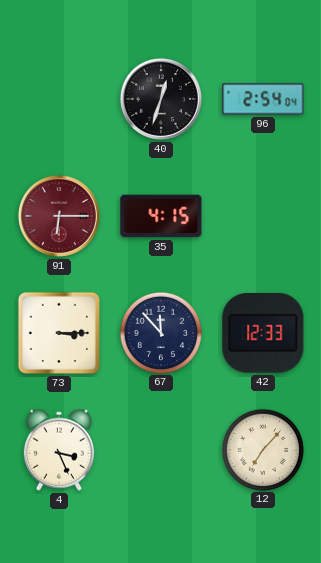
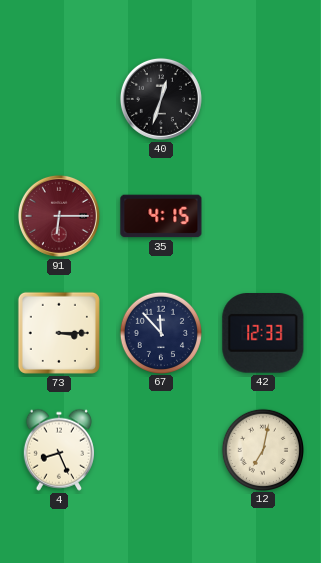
96: 2:54 -> none
4: 3:26 -> 8:26
12: 7:07 -> 7:02
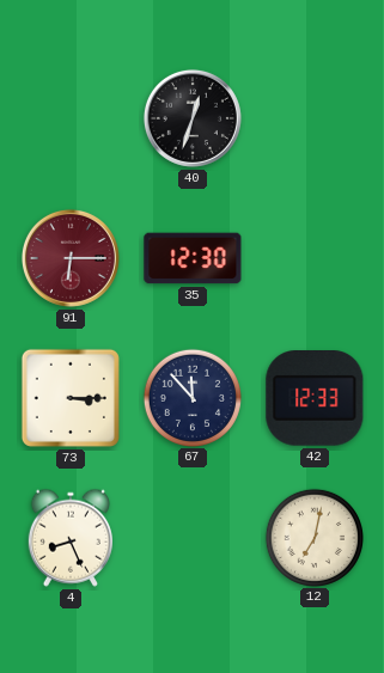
35: 4:15 -> 12:30
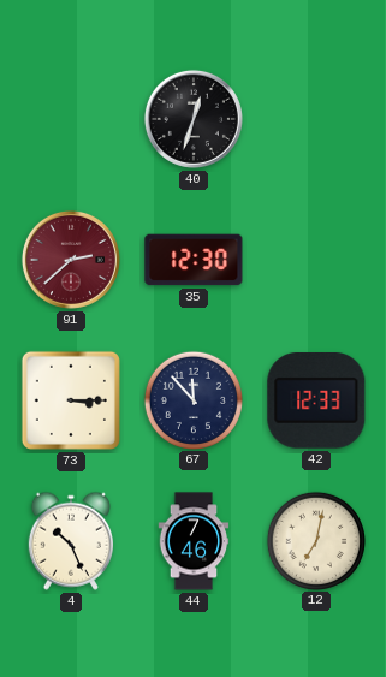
91: 6:15 -> 2:38
4: 8:26 -> 10:26
44: none -> 7:46
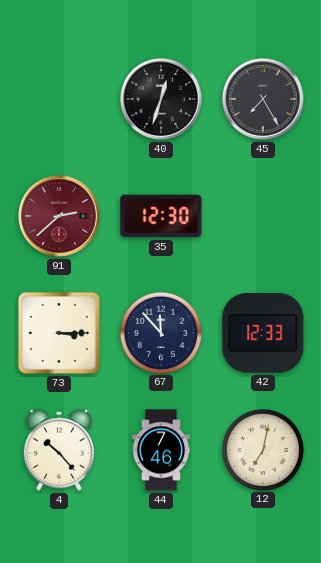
45: none -> 7:25
4: 10:26 -> 10:23
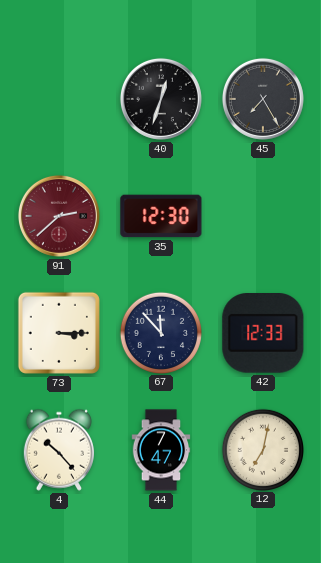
44: 7:46 -> 7:47
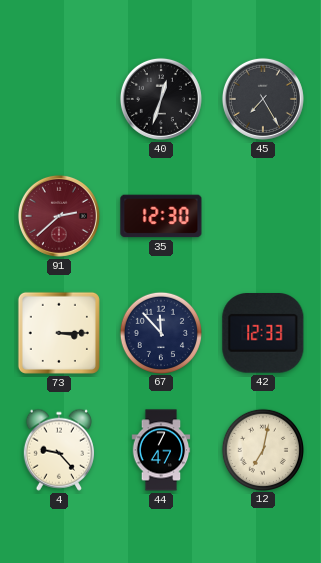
4: 10:23 -> 9:23
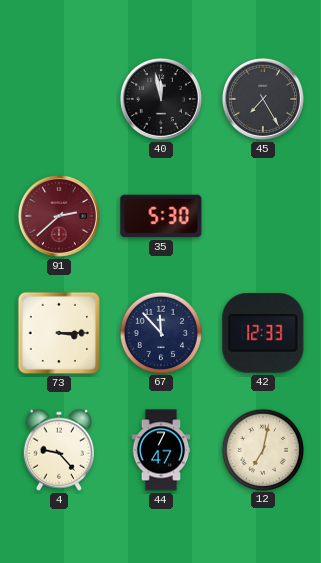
40: 12:33 -> 11:58
35: 12:30 -> 5:30
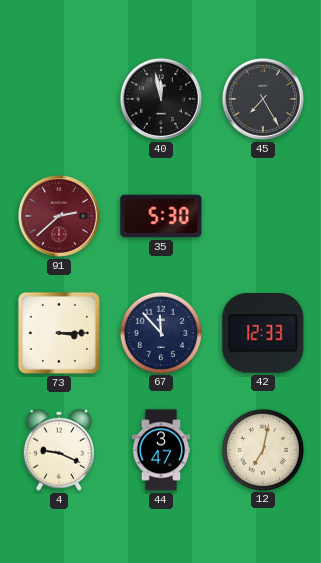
4: 9:23 -> 9:19
44: 7:47 -> 3:47
